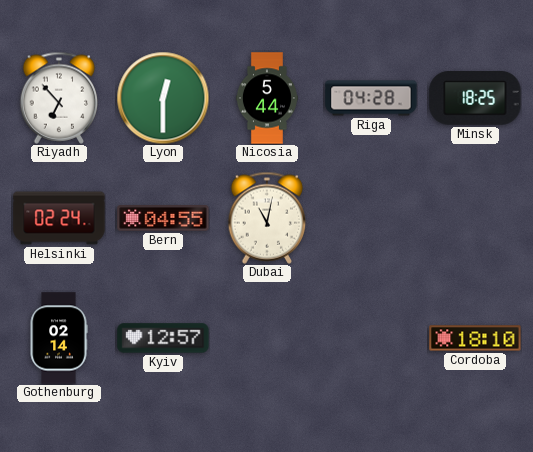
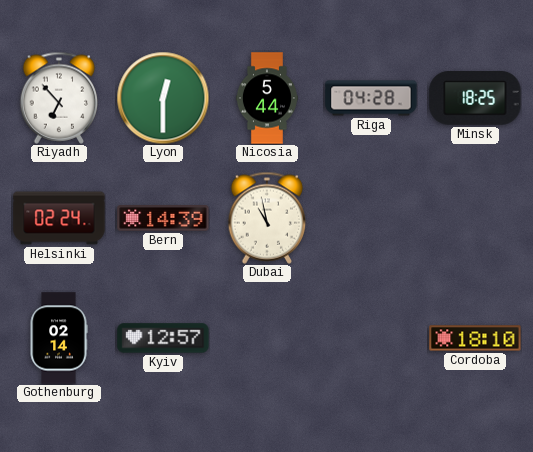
Bern: 04:55 -> 14:39
Dubai: 11:02 -> 10:58
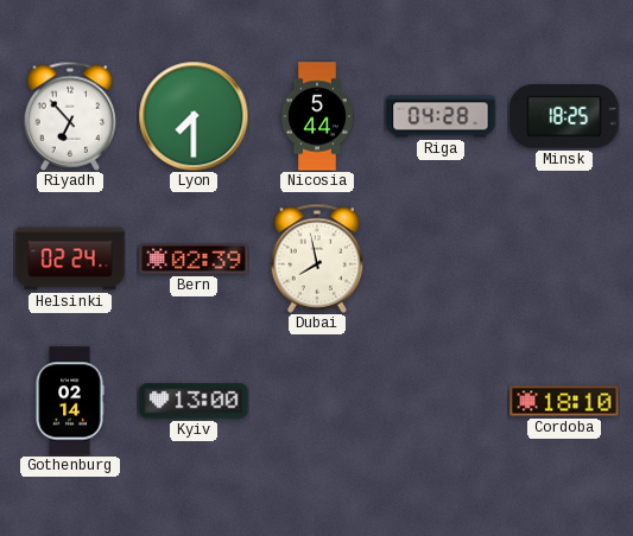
Lyon: 12:30 -> 7:30
Bern: 14:39 -> 02:39
Dubai: 10:58 -> 7:58
Kyiv: 12:57 -> 13:00
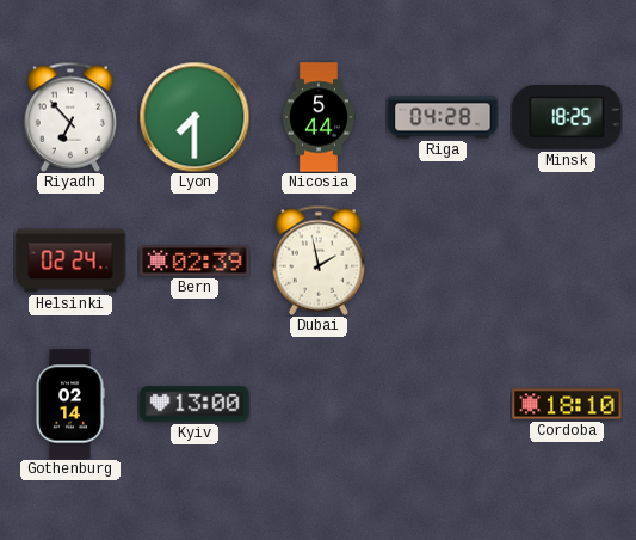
Dubai: 7:58 -> 1:58
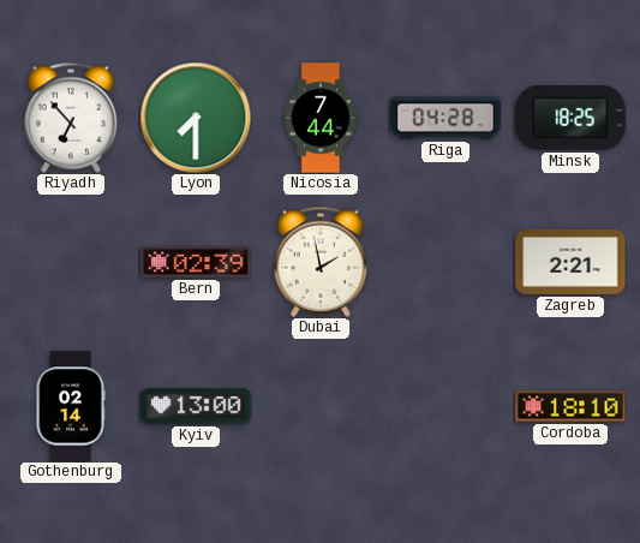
Nicosia: 5:44 -> 7:44
Helsinki: 02:24 -> none
Zagreb: none -> 2:21
